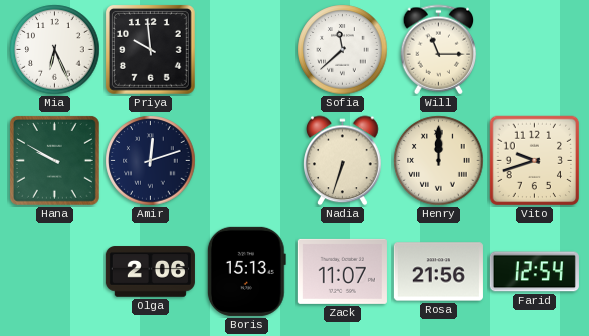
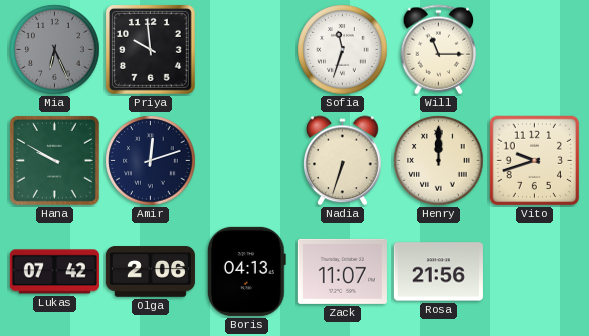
Mia dial: white -> grey
Sofia: 11:38 -> 11:33
Lukas: none -> 07:42
Boris: 15:13 -> 04:13
Farid: 12:54 -> none
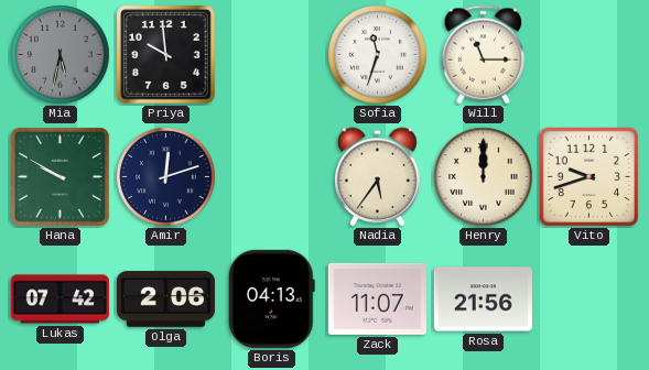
Mia: 6:26 -> 5:32
Nadia: 6:33 -> 5:36
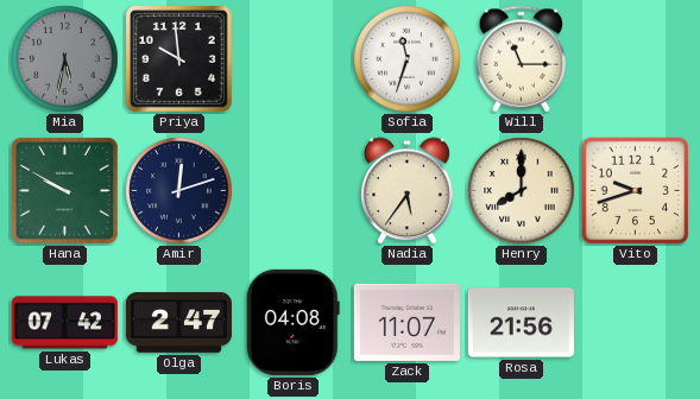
Henry: 12:00 -> 8:00
Olga: 2:06 -> 2:47
Boris: 04:13 -> 04:08
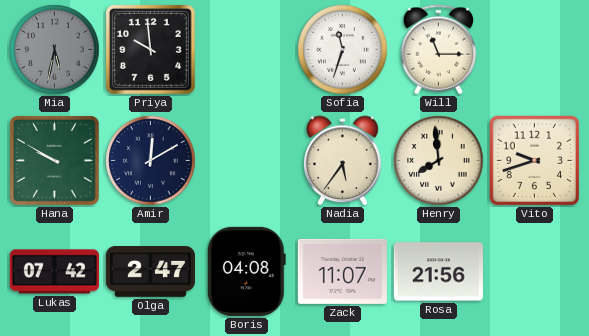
Amir: 12:12 -> 12:10
Henry: 8:00 -> 7:59
